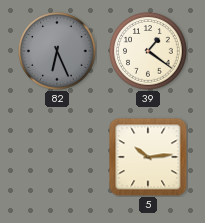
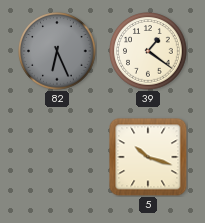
5: 10:14 -> 10:18
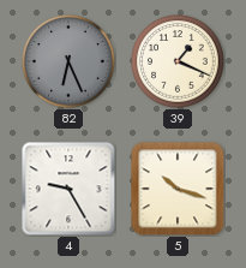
39: 1:21 -> 1:19
4: none -> 9:25
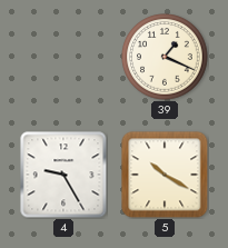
82: 6:26 -> none
5: 10:18 -> 10:20
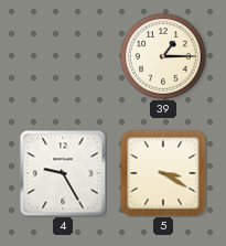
39: 1:19 -> 1:15
5: 10:20 -> 3:20
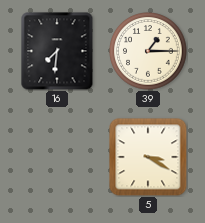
16: none -> 7:31
4: 9:25 -> none
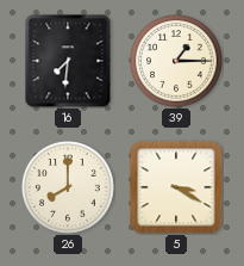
26: none -> 8:00
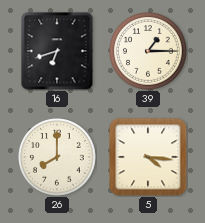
16: 7:31 -> 6:42
5: 3:20 -> 4:16
